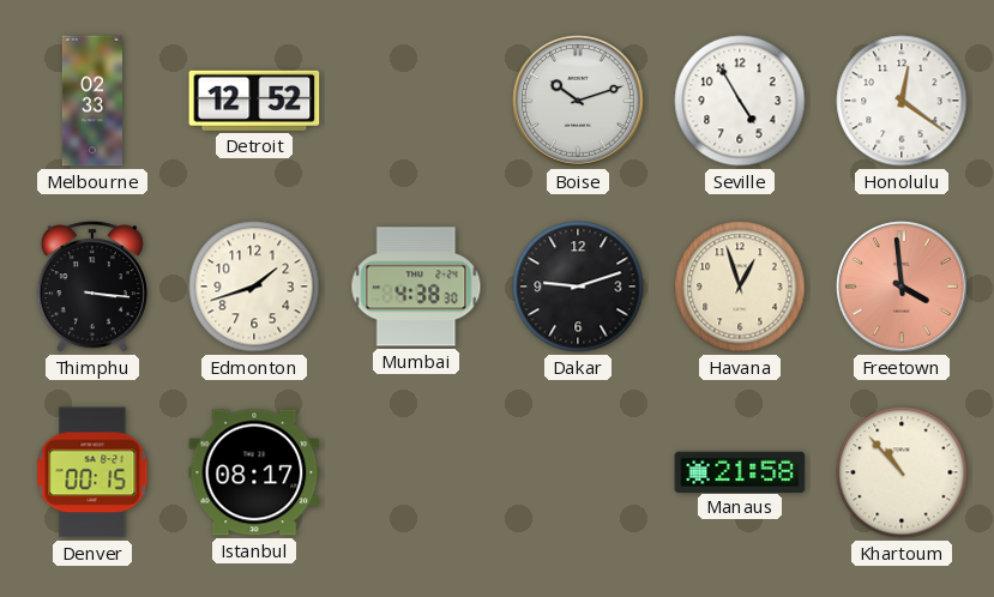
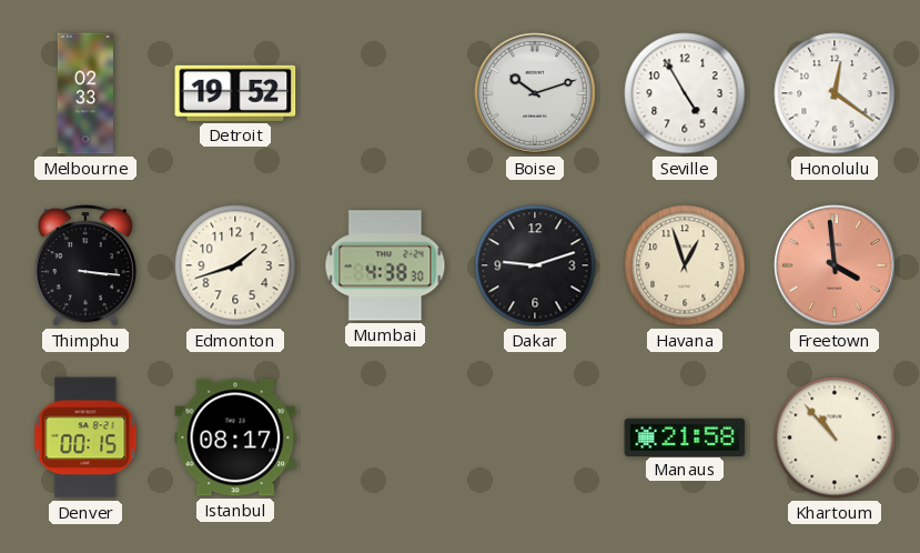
Detroit: 12:52 -> 19:52
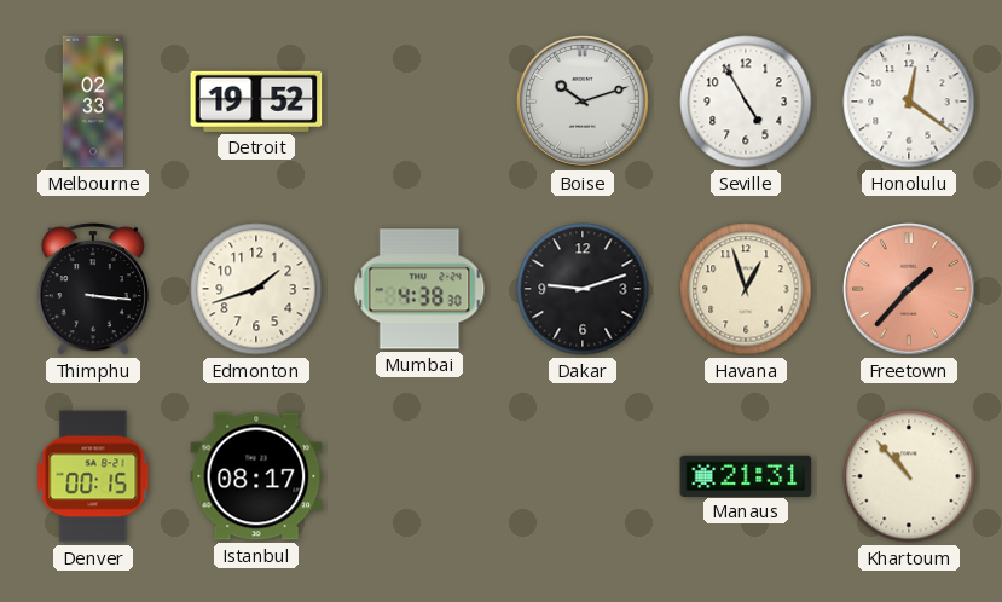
Freetown: 3:59 -> 1:37
Manaus: 21:58 -> 21:31
